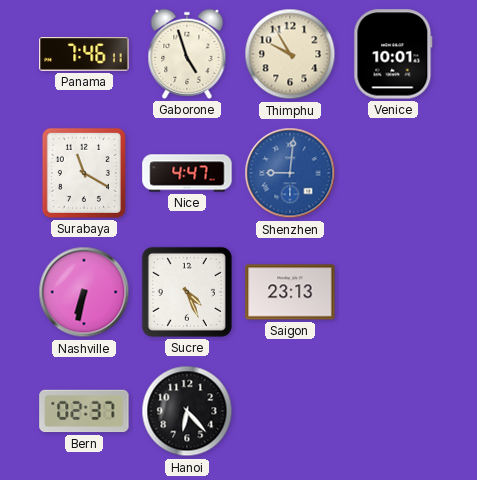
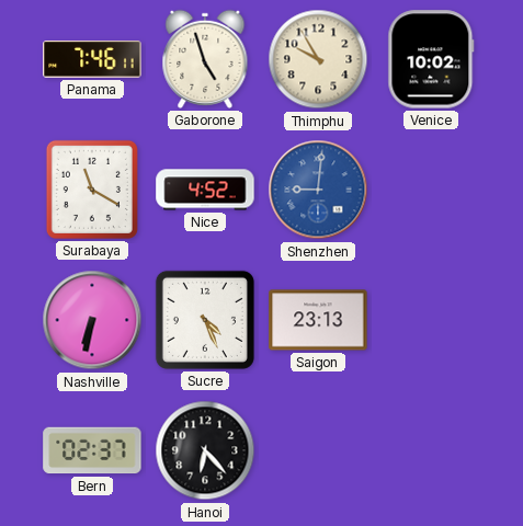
Venice: 10:01 -> 10:02
Nice: 4:47 -> 4:52
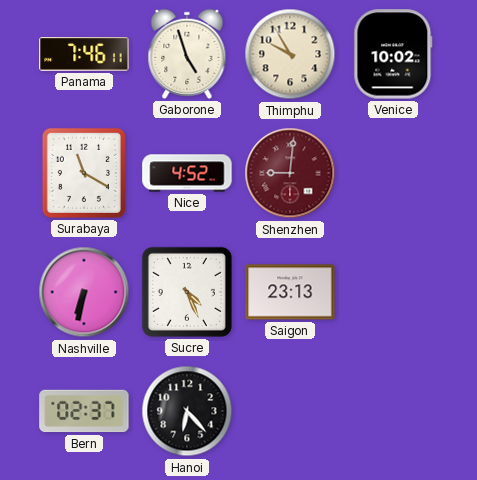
Shenzhen dial: blue -> burgundy
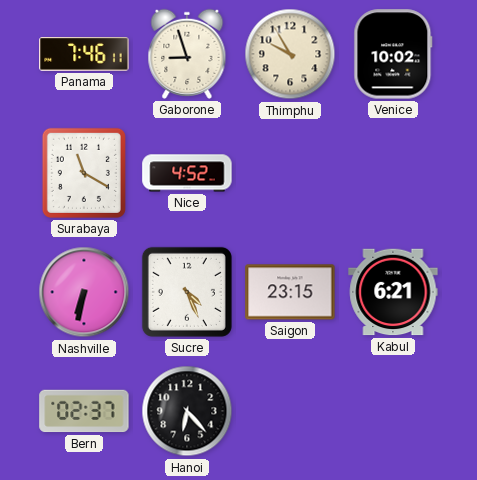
Gaborone: 4:57 -> 8:57
Shenzhen: 9:01 -> none
Saigon: 23:13 -> 23:15
Kabul: none -> 6:21
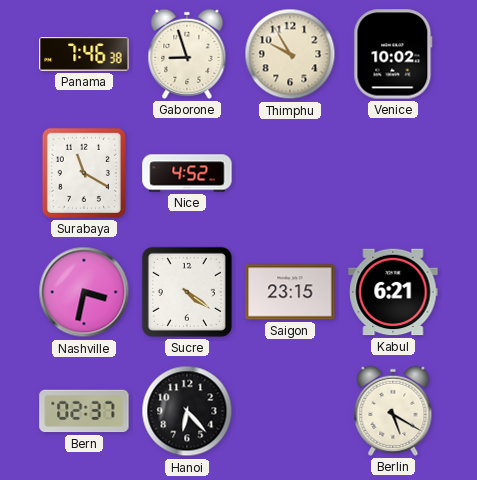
Panama: 7:46:11 -> 7:46:38
Nashville: 6:32 -> 3:32
Sucre: 4:26 -> 4:21
Berlin: none -> 5:20
